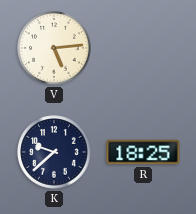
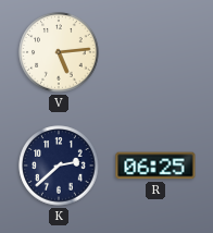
K: 9:38 -> 2:38
R: 18:25 -> 06:25
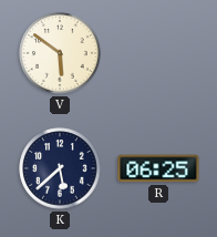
V: 5:14 -> 5:51
K: 2:38 -> 5:38
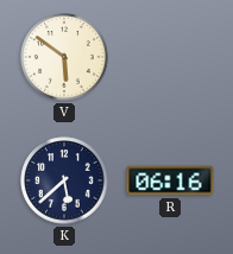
R: 06:25 -> 06:16
